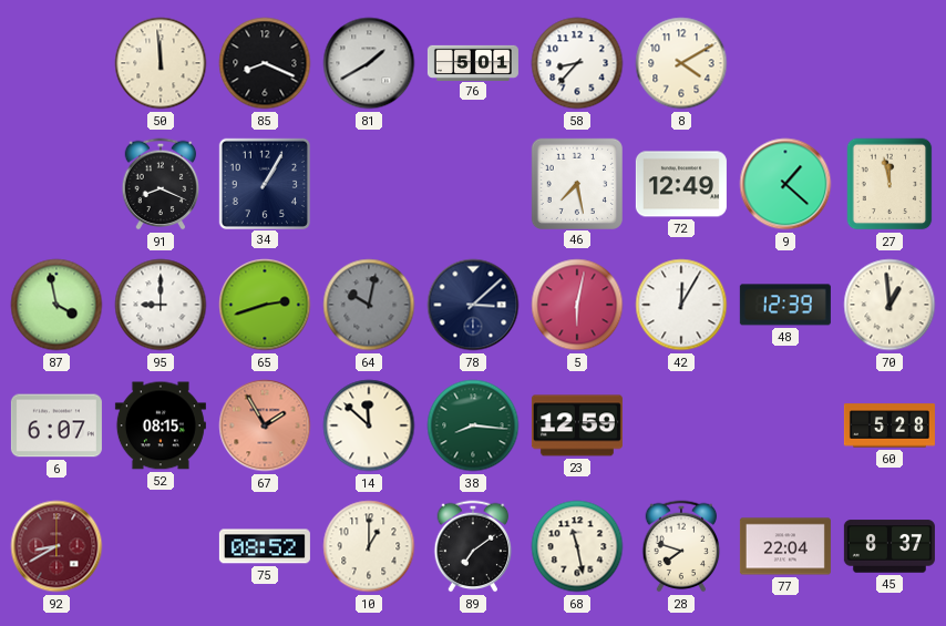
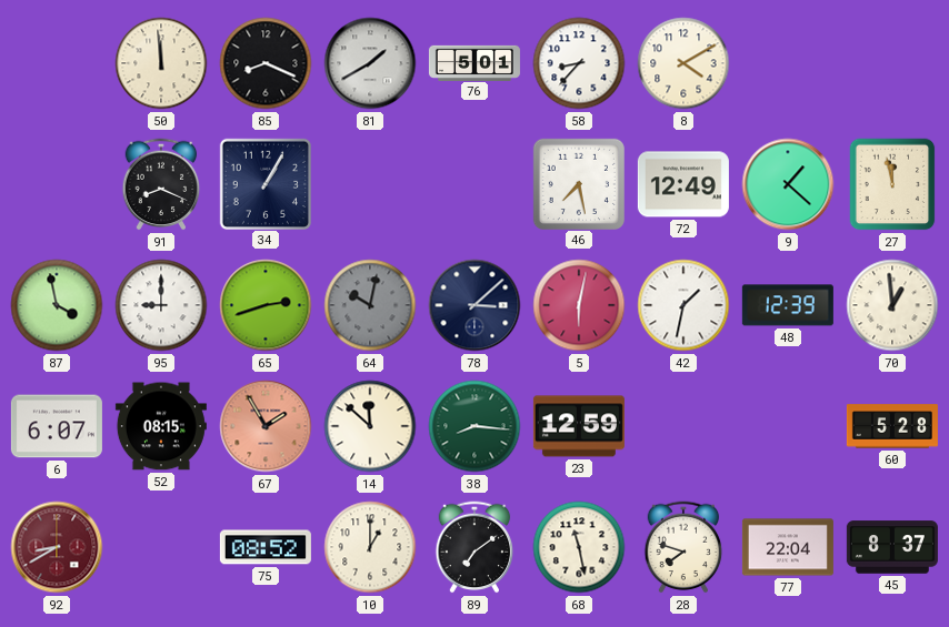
42: 12:05 -> 1:32
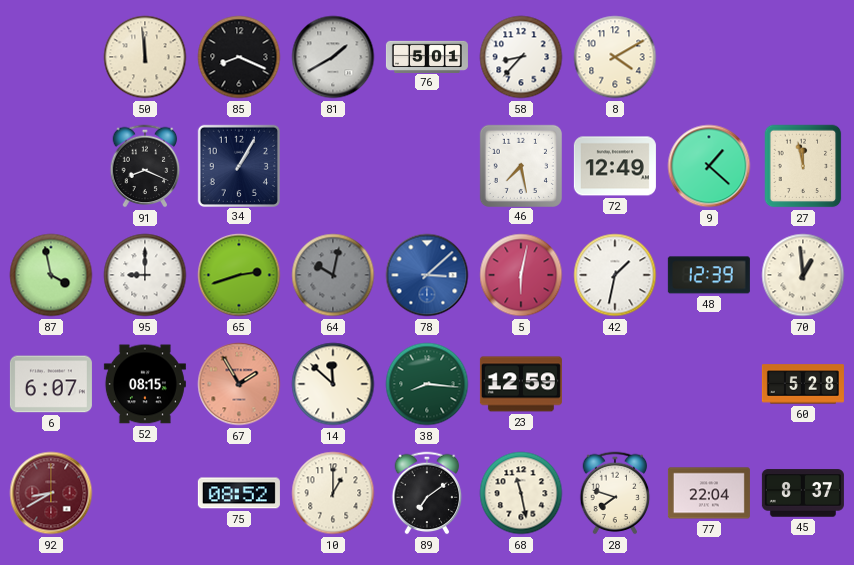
78 dial: navy -> blue
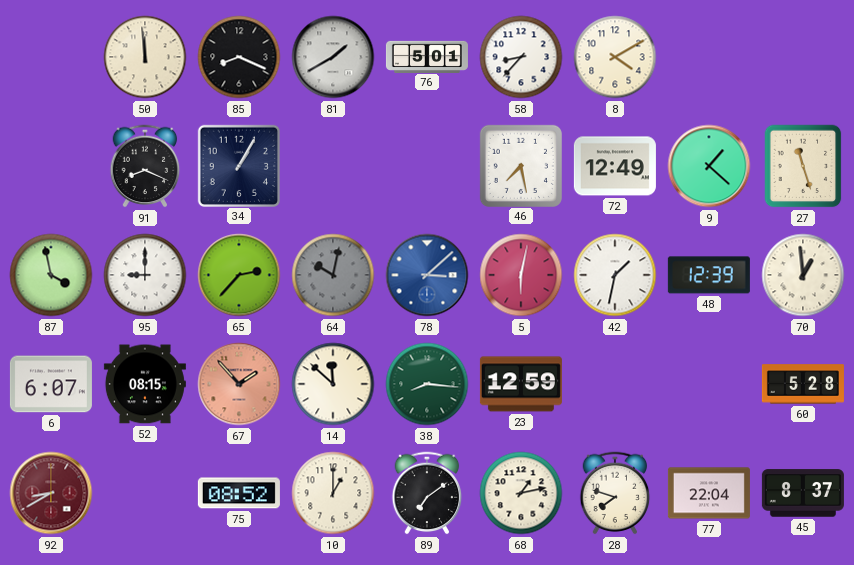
27: 11:58 -> 11:27
65: 2:42 -> 2:37
67: 1:55 -> 1:53
68: 11:28 -> 1:13
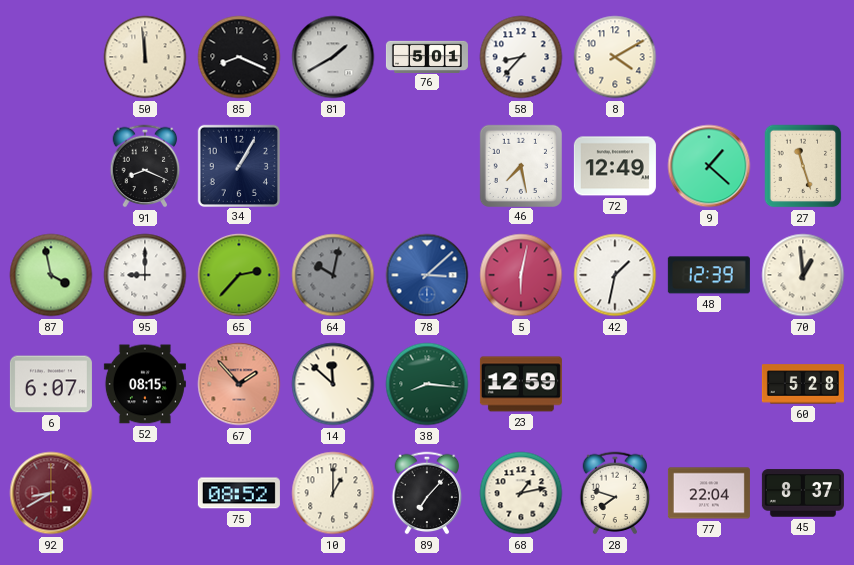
89: 7:09 -> 7:07
